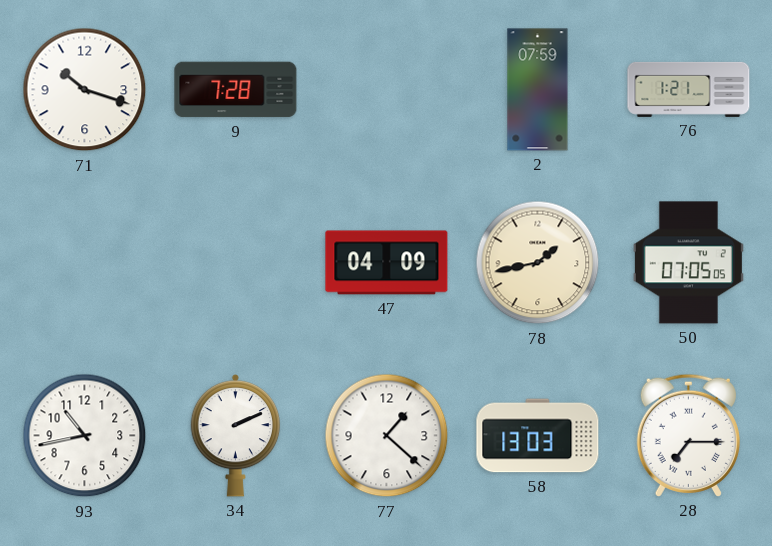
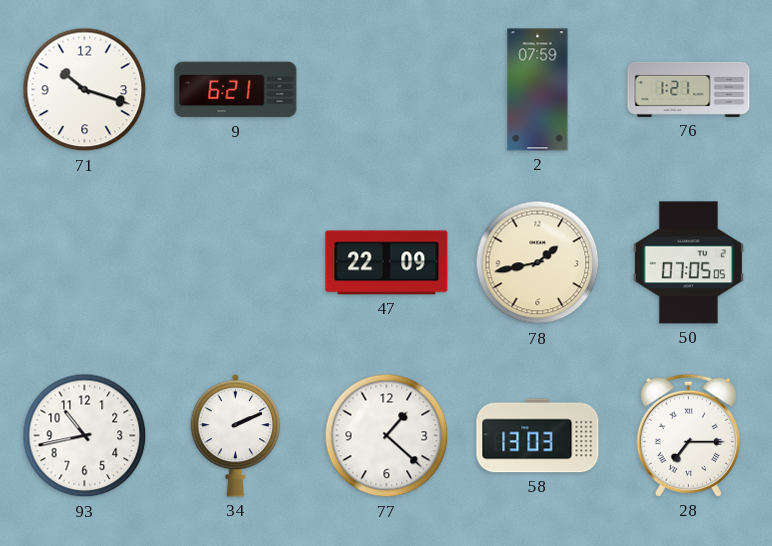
9: 7:28 -> 6:21
47: 04:09 -> 22:09
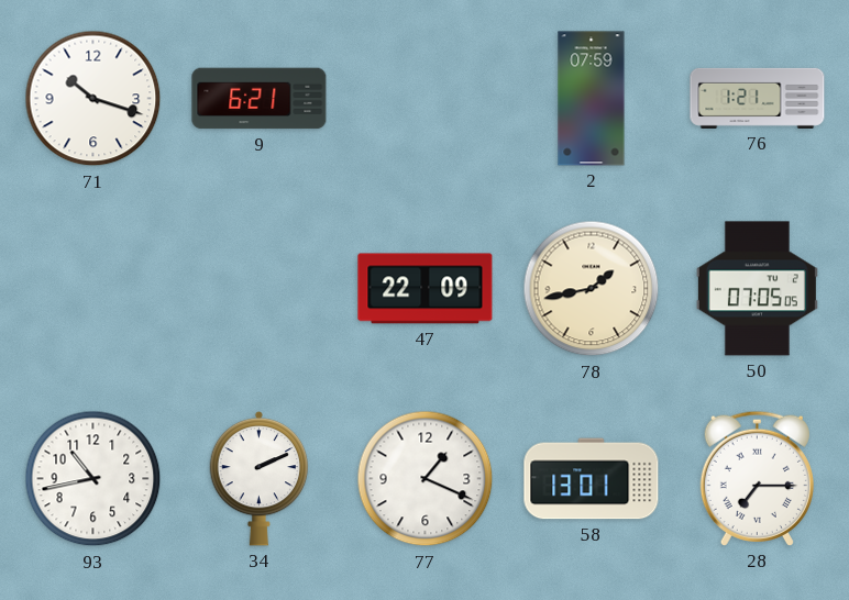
77: 1:22 -> 1:19
58: 13:03 -> 13:01
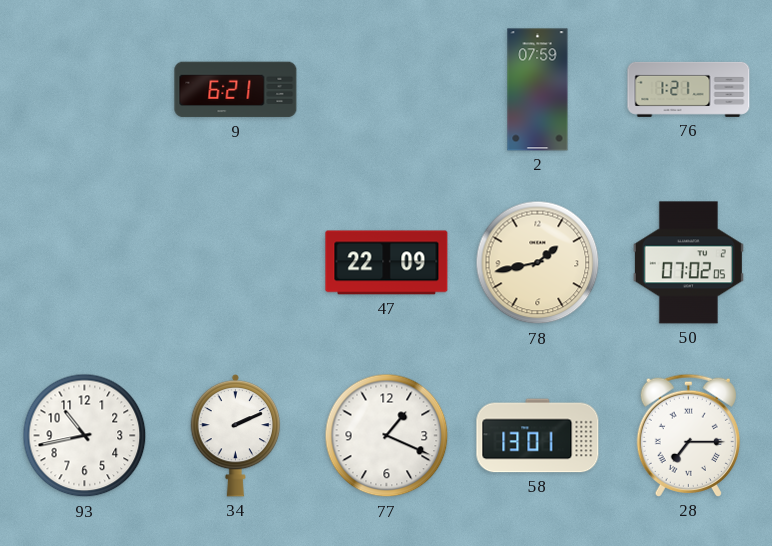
71: 10:18 -> none
50: 07:05 -> 07:02
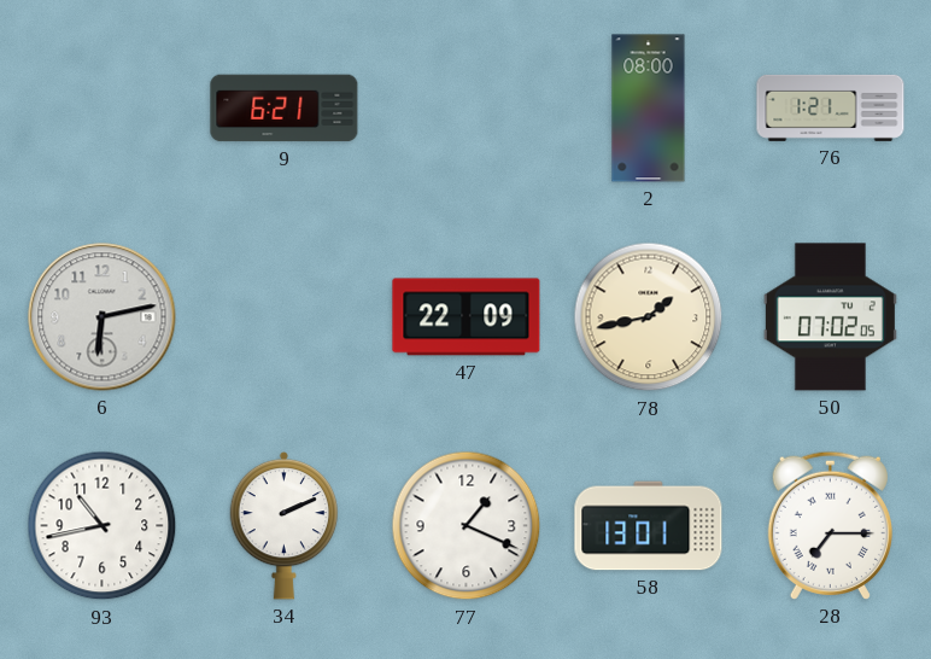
2: 07:59 -> 08:00
6: none -> 6:13
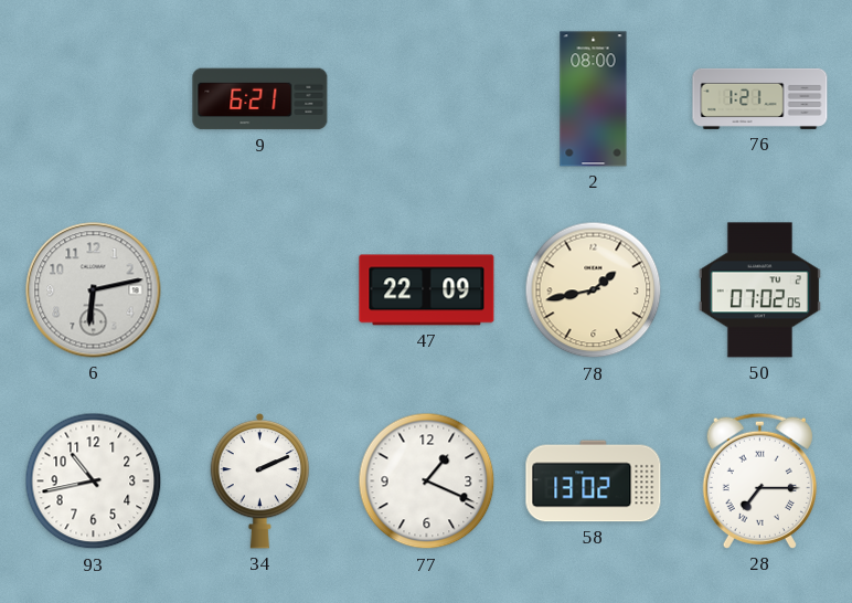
58: 13:01 -> 13:02
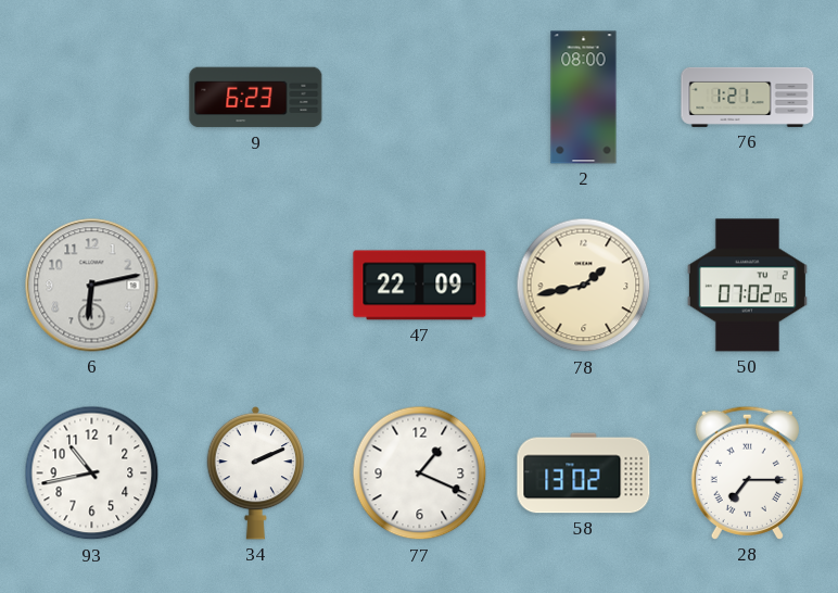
9: 6:21 -> 6:23
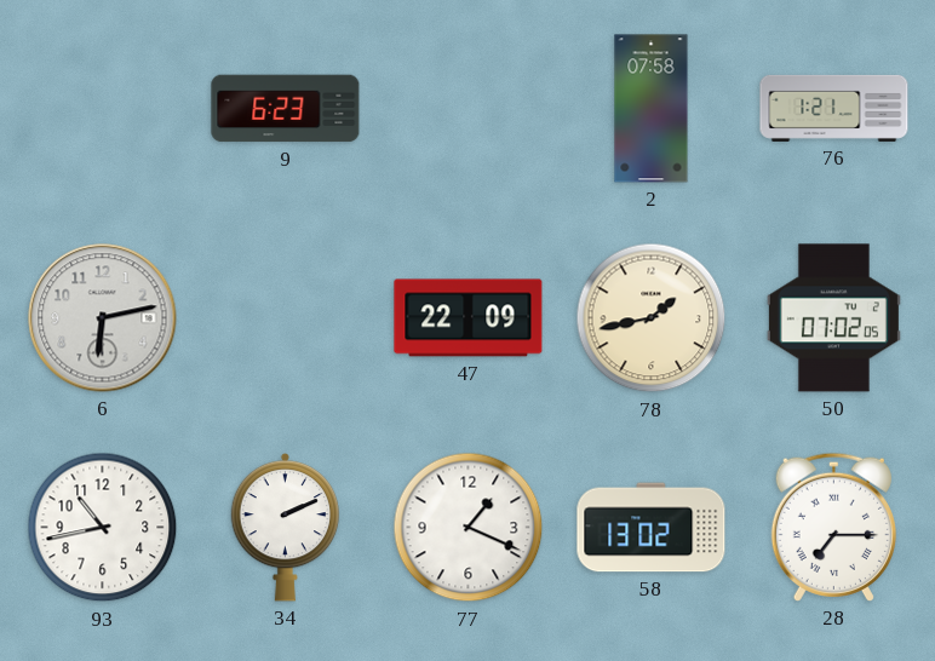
2: 08:00 -> 07:58
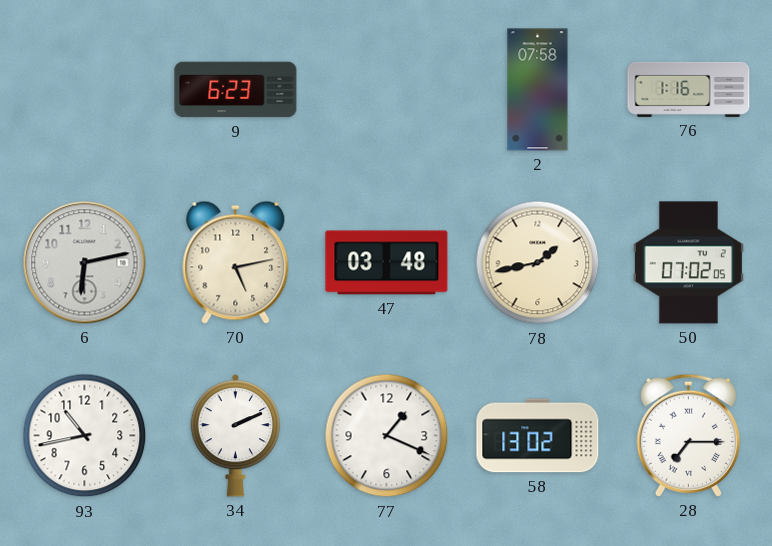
76: 1:21 -> 1:16
70: none -> 5:13
47: 22:09 -> 03:48
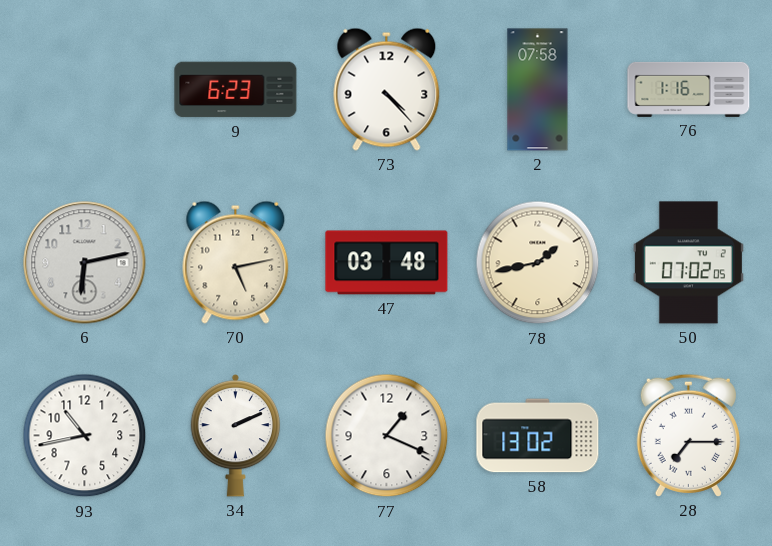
73: none -> 4:23
